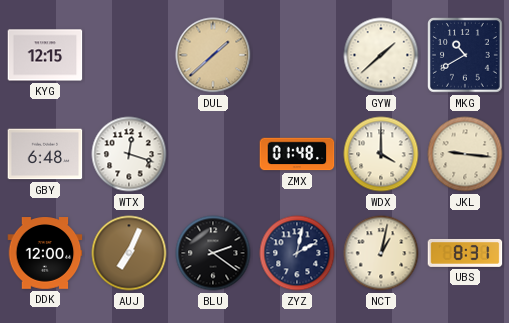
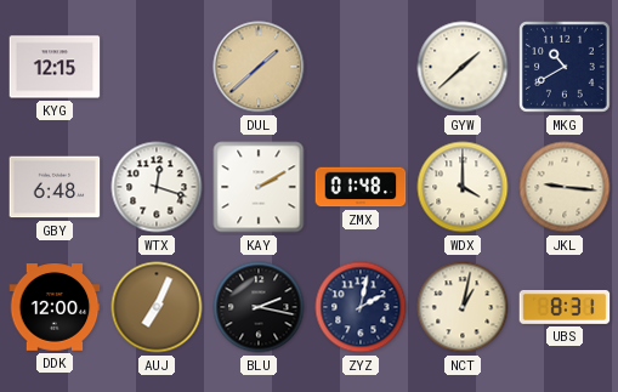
KAY: none -> 2:10
BLU: 2:21 -> 2:17
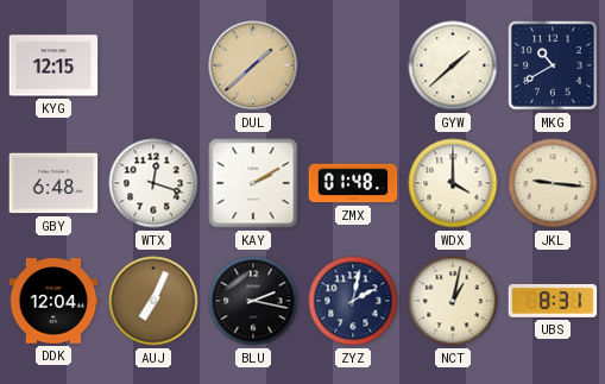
DDK: 12:00 -> 12:04
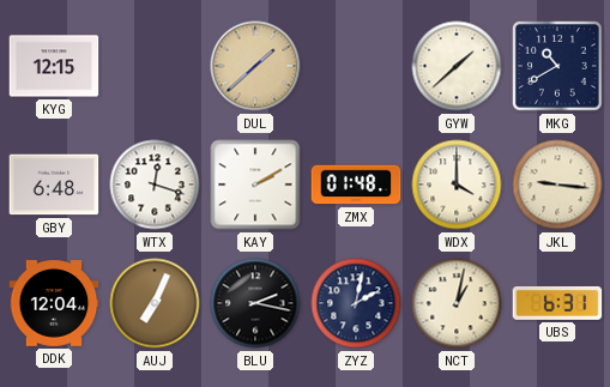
UBS: 8:31 -> 6:31
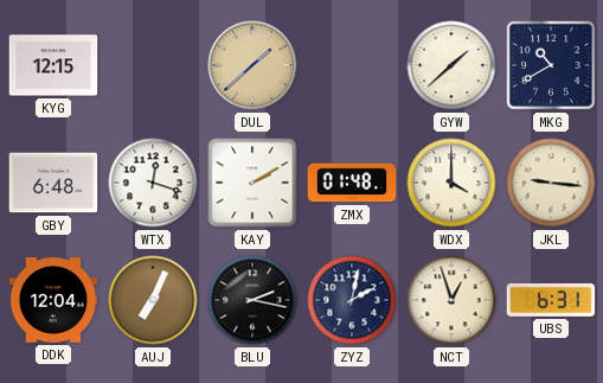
NCT: 1:02 -> 12:57
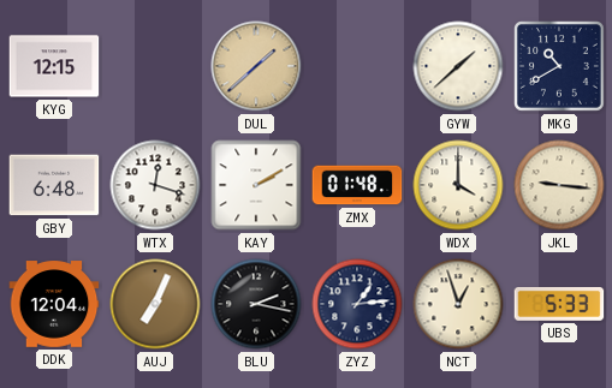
ZYZ: 2:02 -> 1:14
UBS: 6:31 -> 5:33
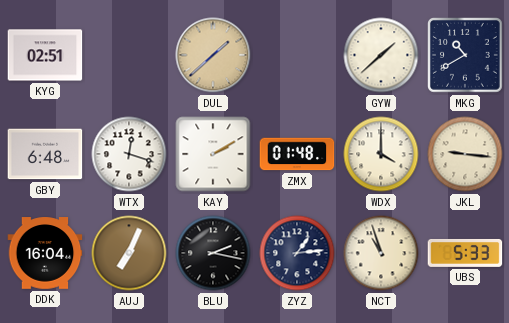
KYG: 12:15 -> 02:51
DDK: 12:04 -> 16:04
NCT: 12:57 -> 10:57
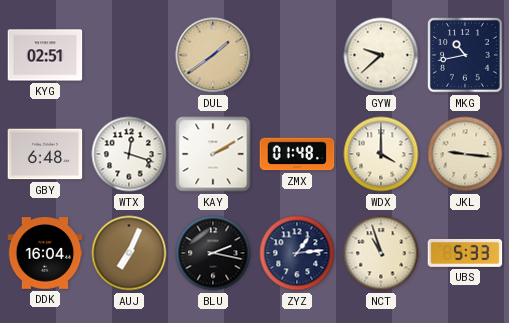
DUL: 1:38 -> 1:39
GYW: 1:38 -> 9:38
MKG: 10:40 -> 10:43
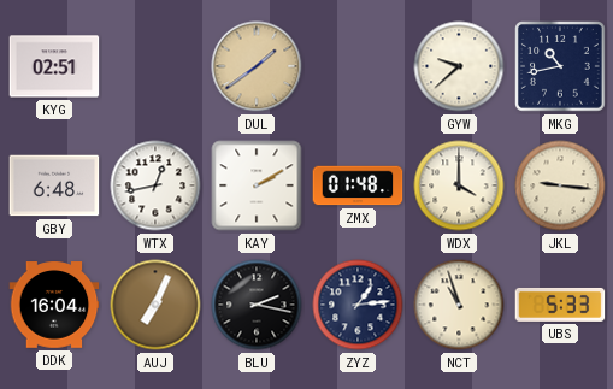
WTX: 12:18 -> 12:43
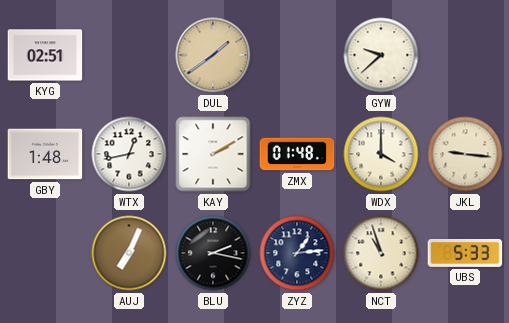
MKG: 10:43 -> none
GBY: 6:48 -> 1:48
DDK: 16:04 -> none
